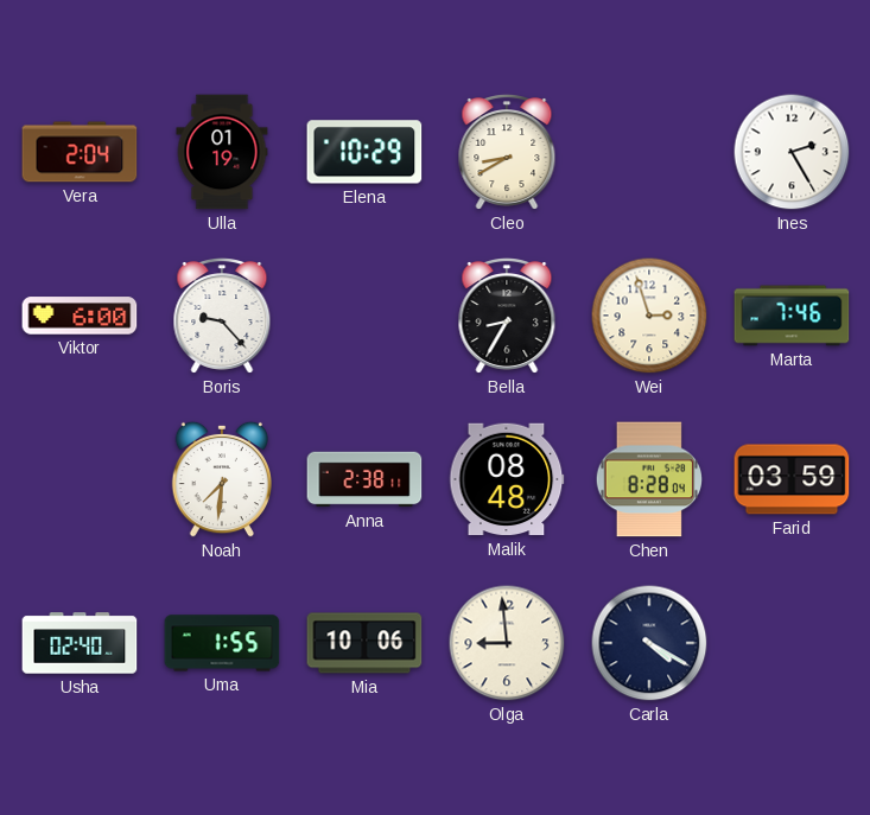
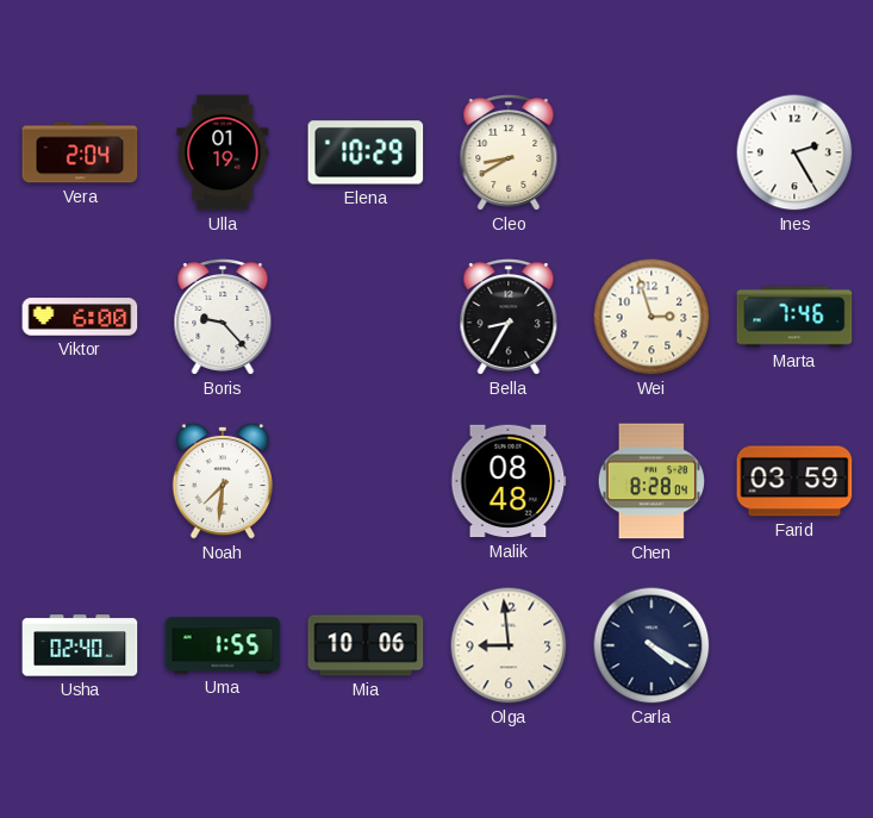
Anna: 2:38 -> none
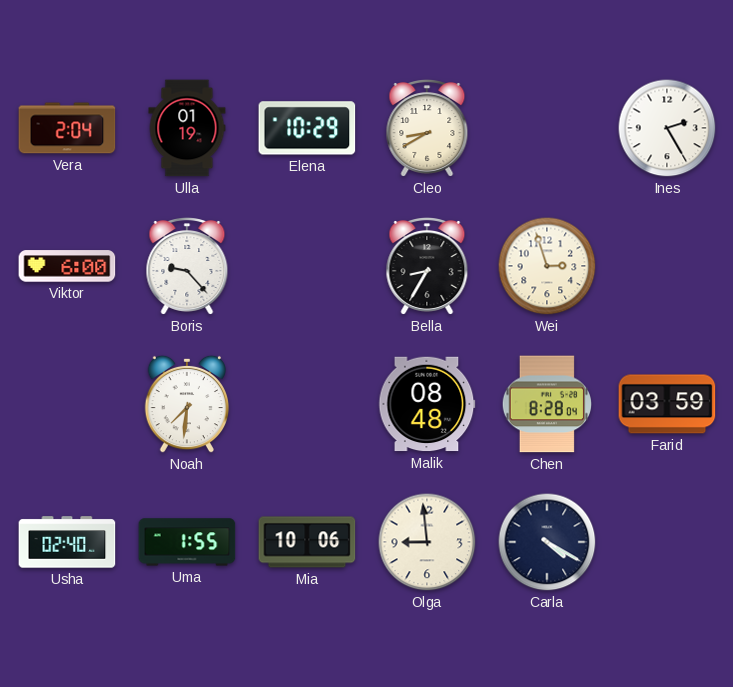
Marta: 7:46 -> none
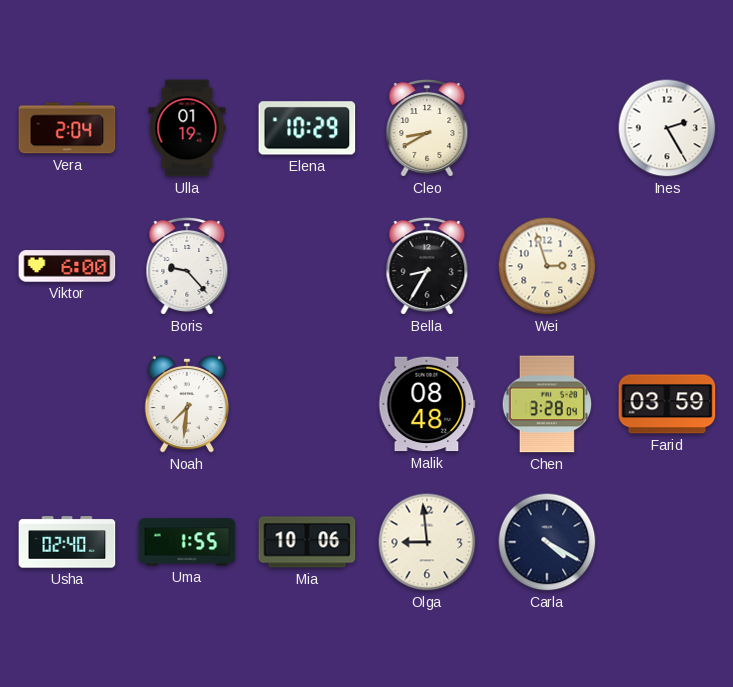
Chen: 8:28 -> 3:28
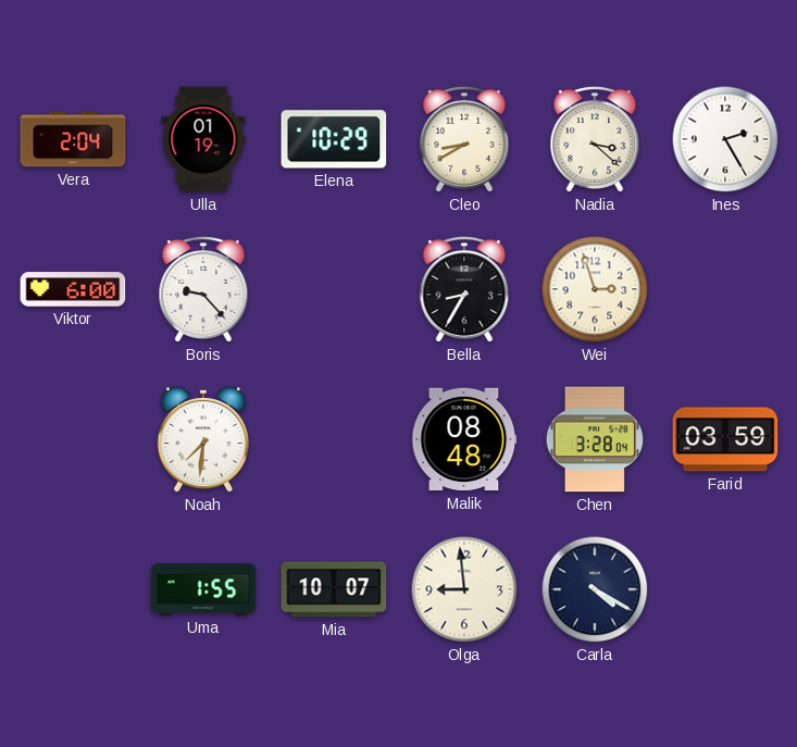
Nadia: none -> 3:22
Usha: 02:40 -> none
Mia: 10:06 -> 10:07
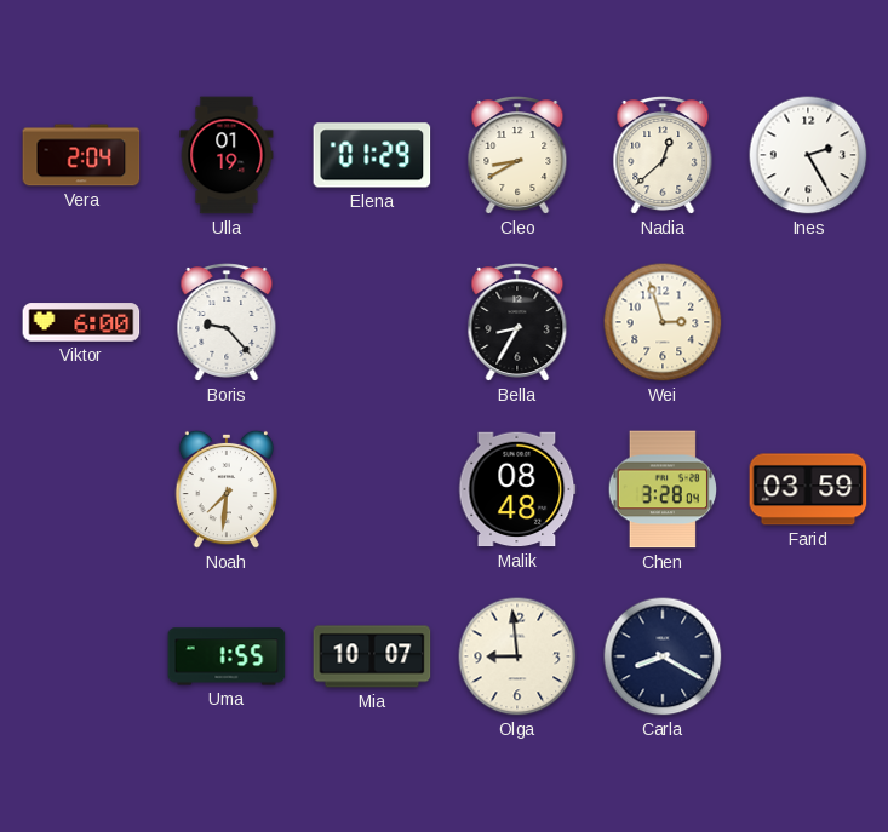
Elena: 10:29 -> 01:29
Nadia: 3:22 -> 12:38
Carla: 4:20 -> 8:20
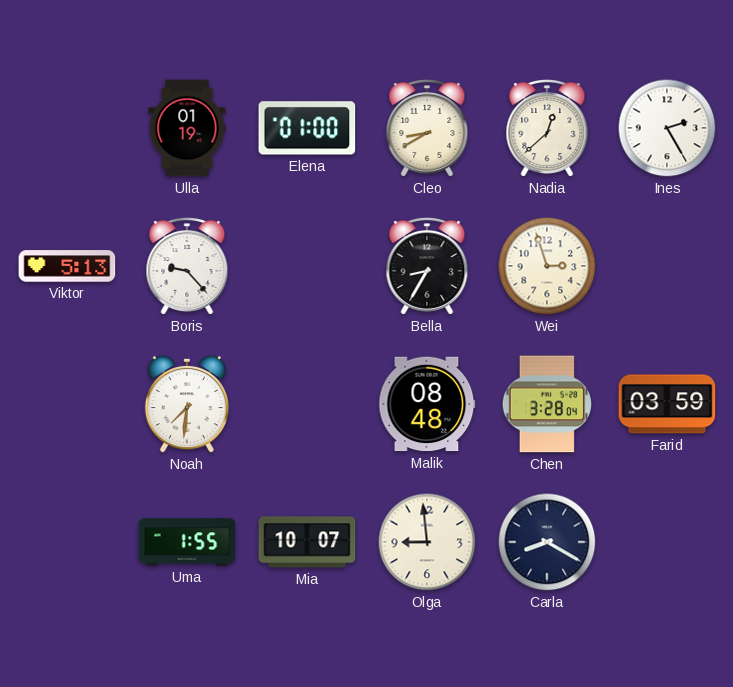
Vera: 2:04 -> none
Elena: 01:29 -> 01:00
Viktor: 6:00 -> 5:13
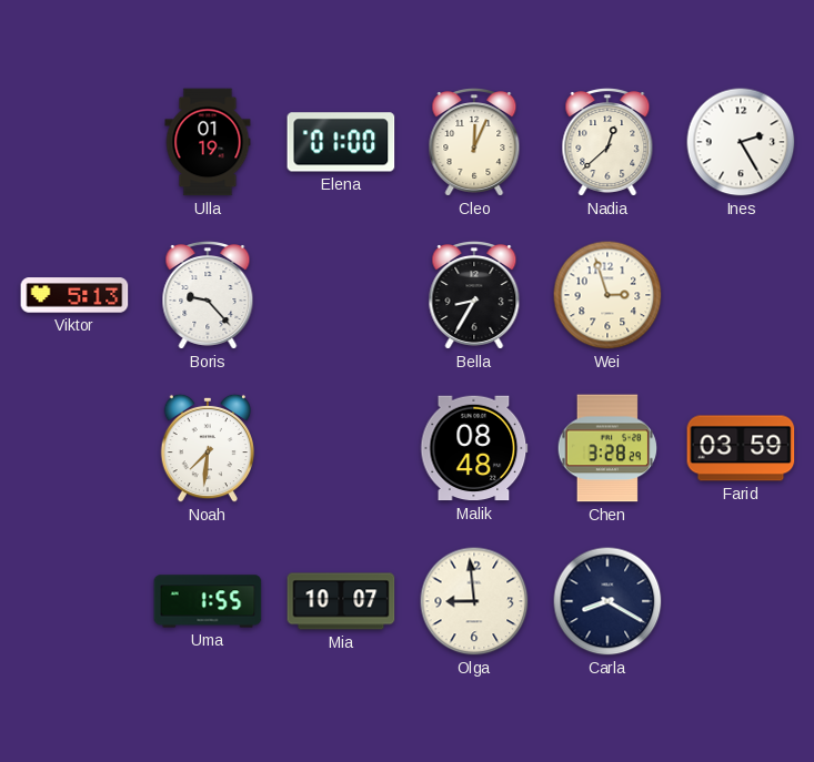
Cleo: 8:40 -> 12:04
Chen: 3:28:04 -> 3:28:29
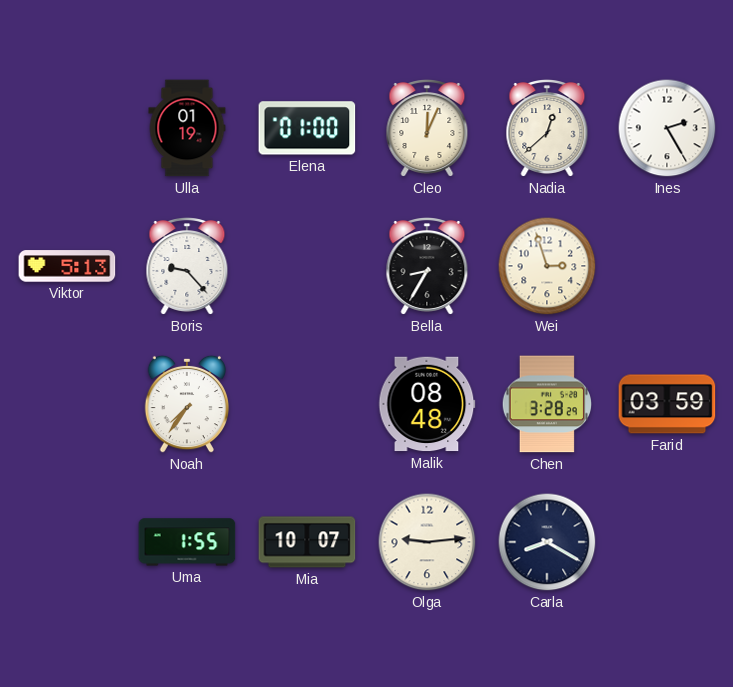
Noah: 7:31 -> 7:36
Olga: 8:59 -> 9:14
